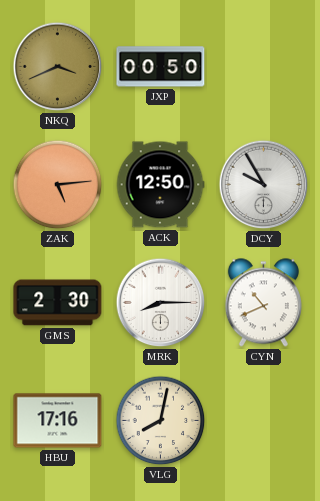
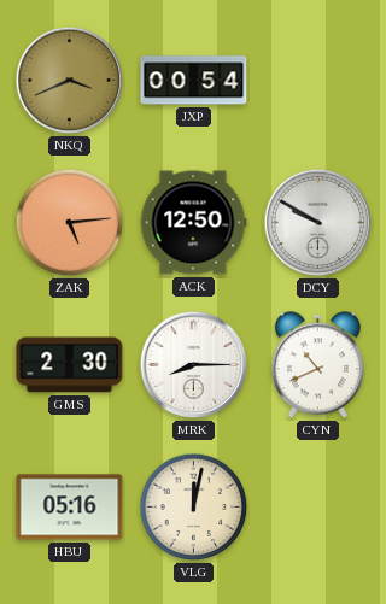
JXP: 00:50 -> 00:54
DCY: 9:55 -> 9:50
HBU: 17:16 -> 05:16
VLG: 8:02 -> 12:02
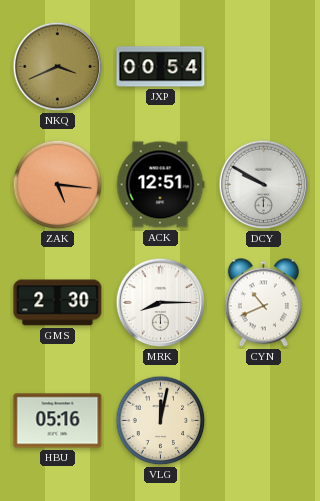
ZAK: 5:14 -> 5:16
ACK: 12:50 -> 12:51
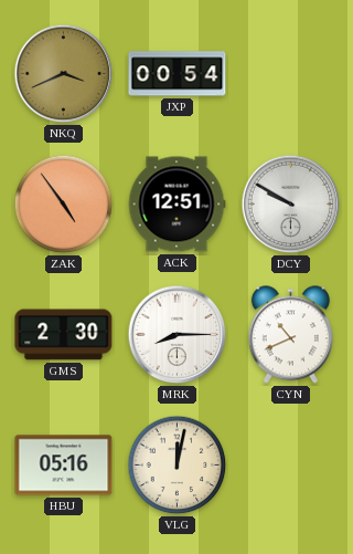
ZAK: 5:16 -> 4:54
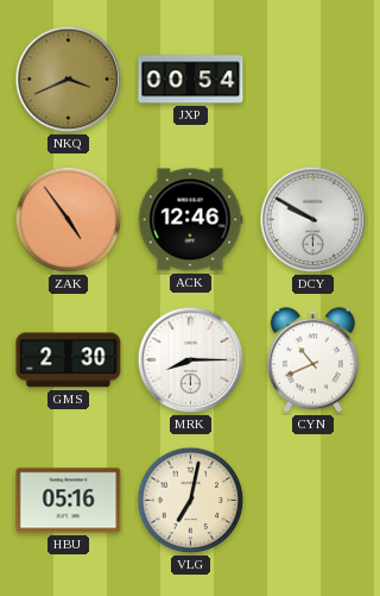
ACK: 12:51 -> 12:46
VLG: 12:02 -> 7:02
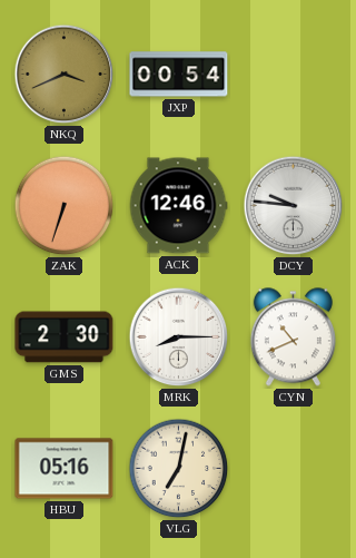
ZAK: 4:54 -> 6:33
DCY: 9:50 -> 9:46
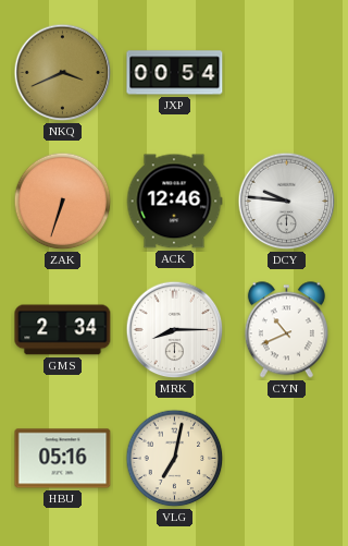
GMS: 2:30 -> 2:34
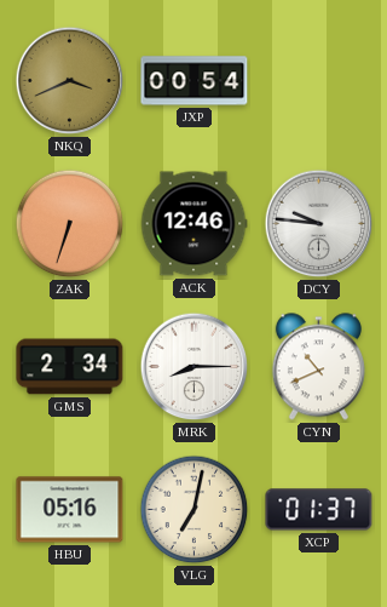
XCP: none -> 01:37
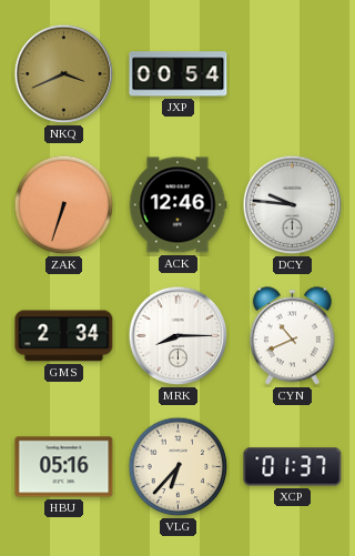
VLG: 7:02 -> 6:37
